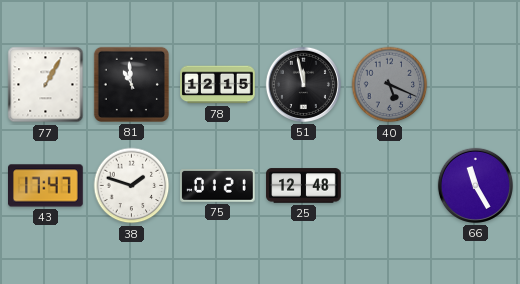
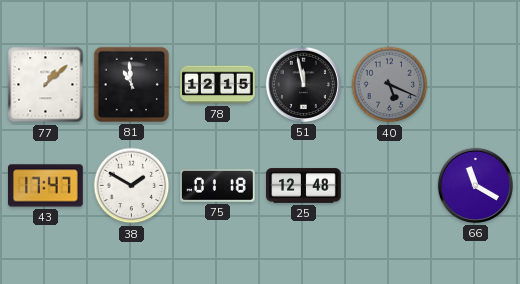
77: 1:05 -> 1:08
38: 1:48 -> 1:50
75: 01:21 -> 01:18
66: 11:25 -> 11:20
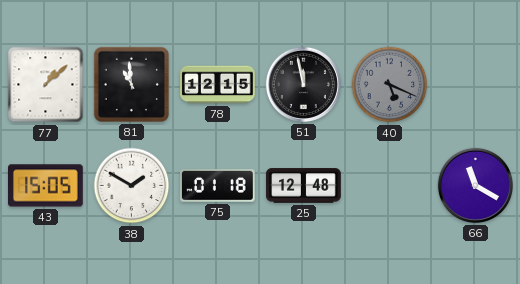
43: 17:47 -> 15:05
